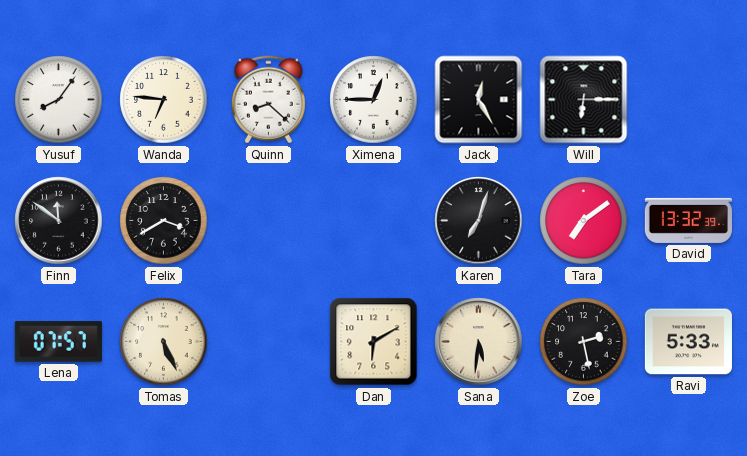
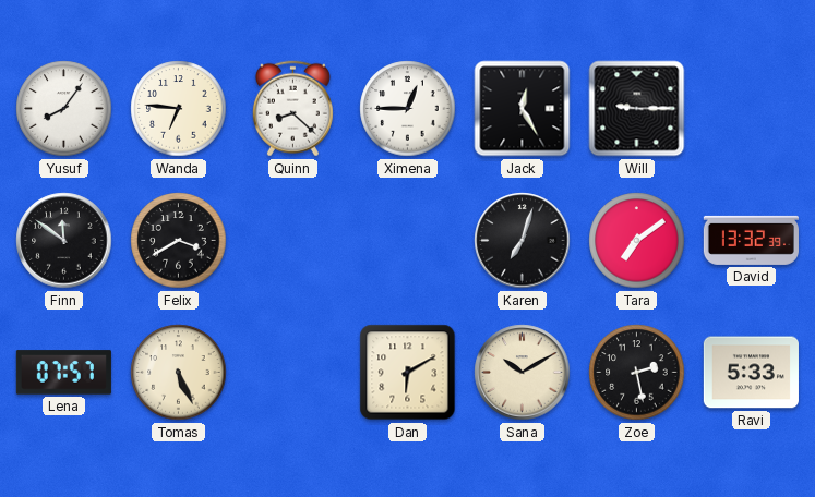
Will: 6:15 -> 9:15
Sana: 5:31 -> 10:10
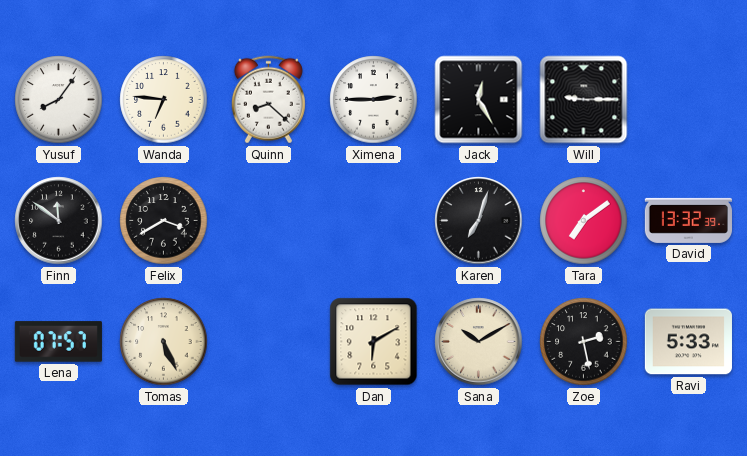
Ximena: 12:45 -> 2:45
